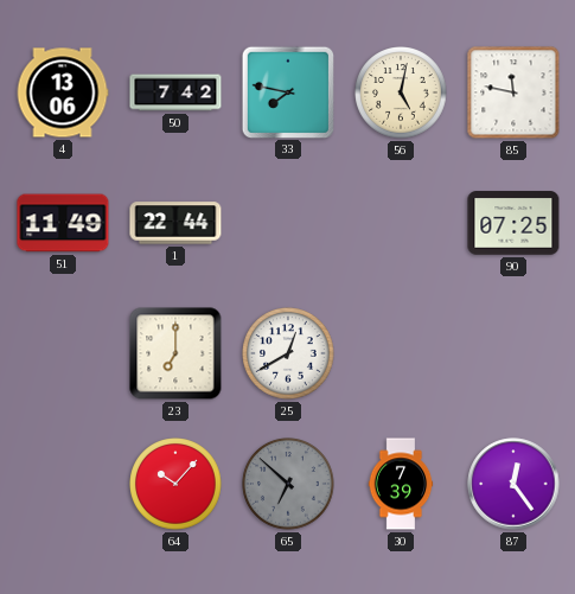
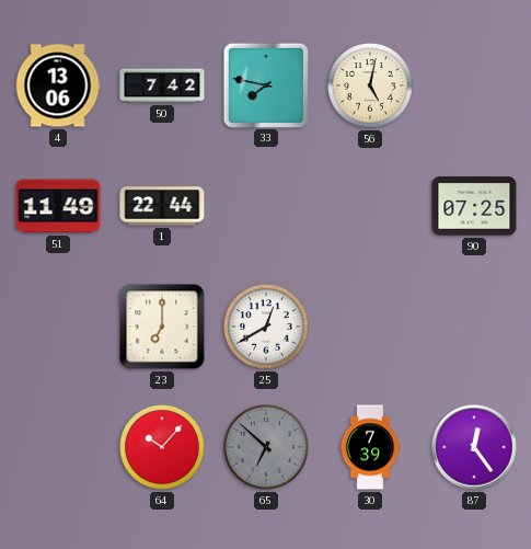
85: 11:47 -> none
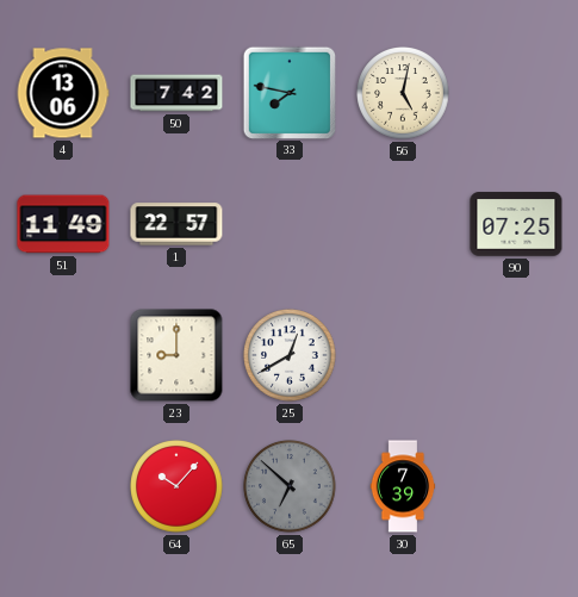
1: 22:44 -> 22:57
23: 7:00 -> 9:00
87: 12:24 -> none
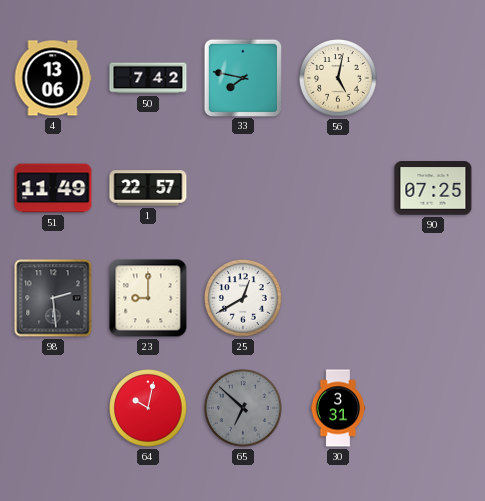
98: none -> 2:29
64: 10:07 -> 10:02
30: 7:39 -> 3:31
